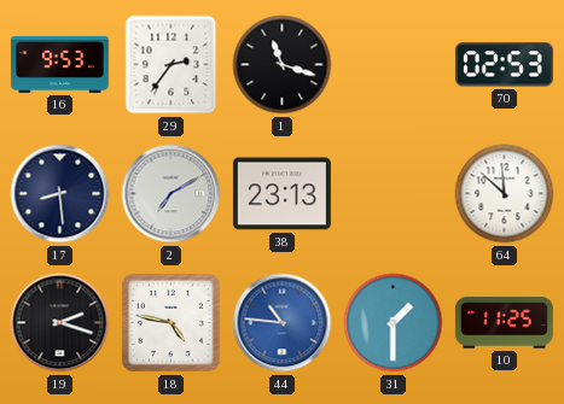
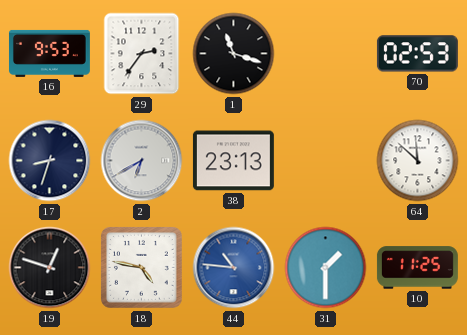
17: 8:29 -> 8:33
2: 7:10 -> 6:40
19: 2:18 -> 12:48
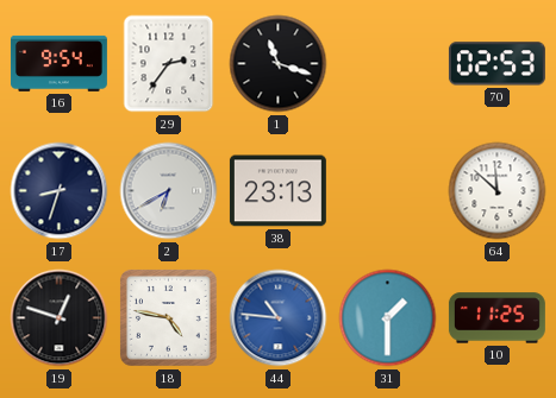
16: 9:53 -> 9:54
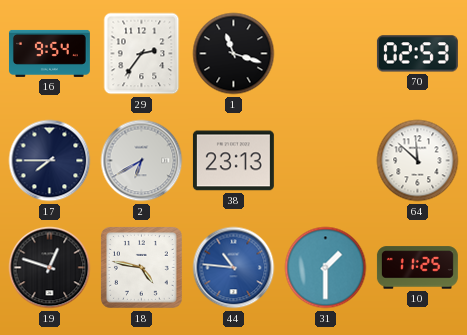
17: 8:33 -> 7:45
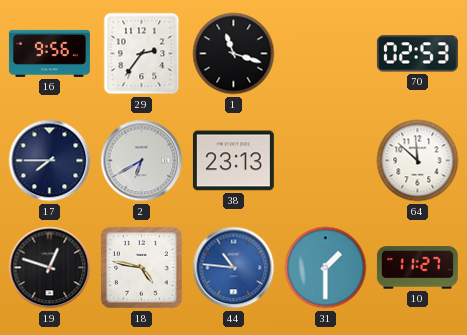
16: 9:54 -> 9:56
10: 11:25 -> 11:27
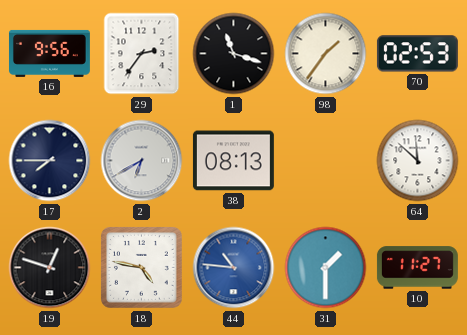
98: none -> 1:36
38: 23:13 -> 08:13
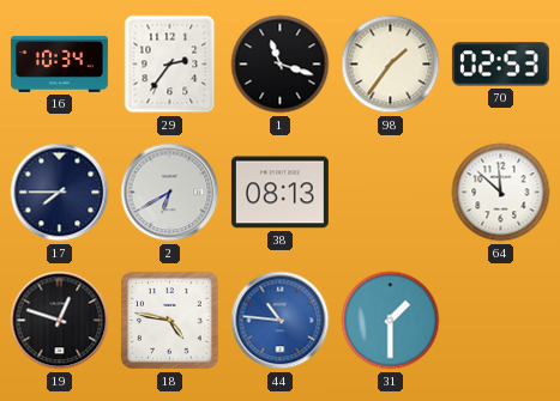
16: 9:56 -> 10:34
10: 11:27 -> none
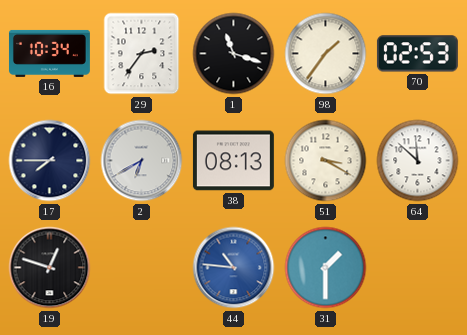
51: none -> 3:20
18: 4:47 -> none
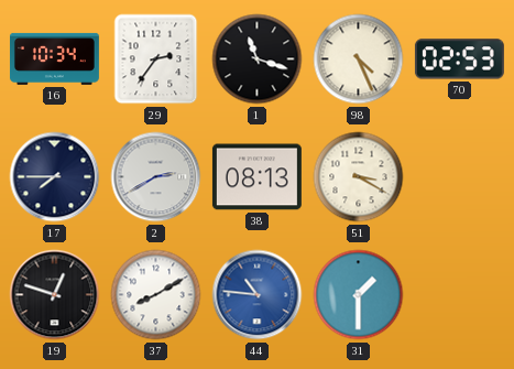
98: 1:36 -> 4:26
2: 6:40 -> 2:40
64: 11:52 -> none
37: none -> 8:10
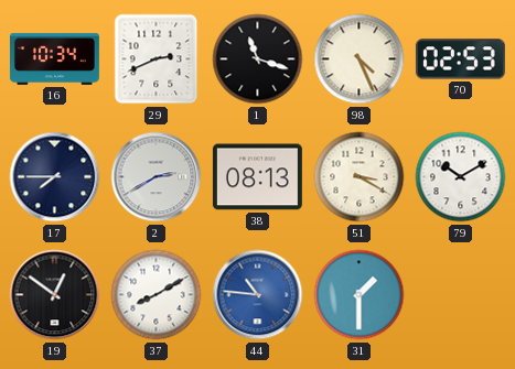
29: 2:36 -> 2:41
79: none -> 10:10
19: 12:48 -> 12:51
